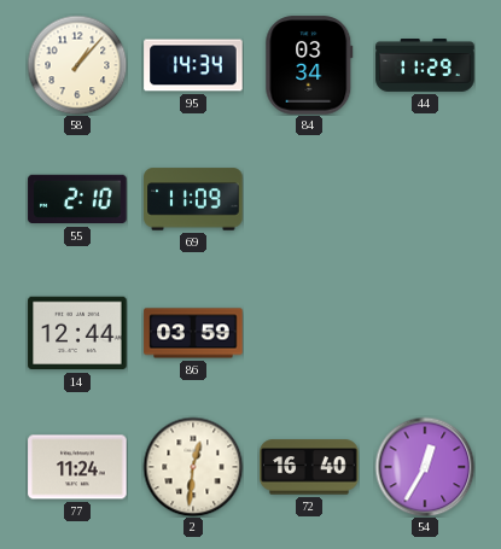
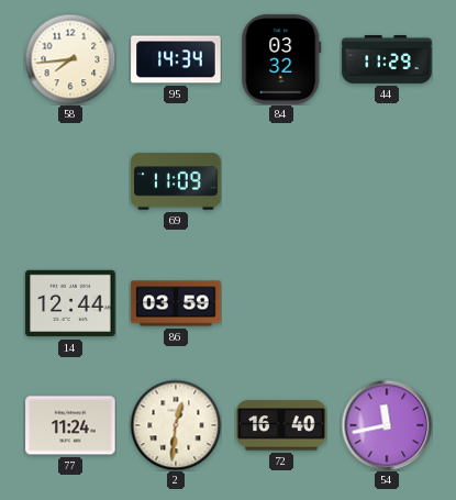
58: 1:07 -> 7:44
84: 03:34 -> 03:32
55: 2:10 -> none
54: 12:35 -> 11:43
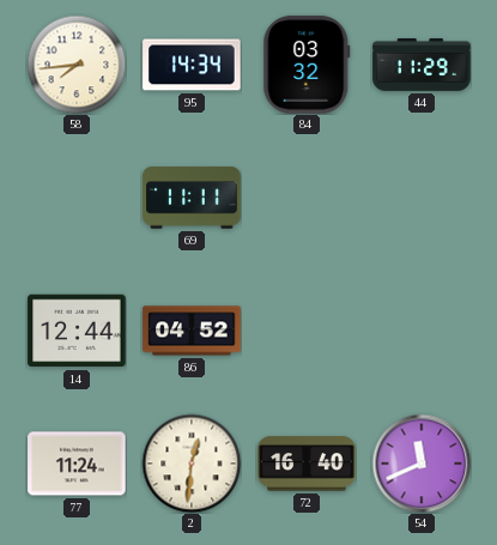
69: 11:09 -> 11:11
86: 03:59 -> 04:52
54: 11:43 -> 11:41
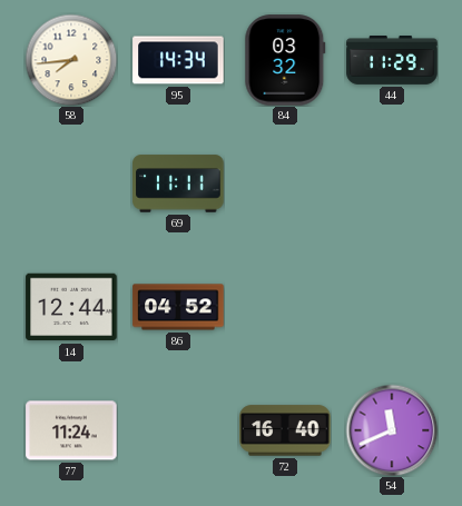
2: 12:31 -> none
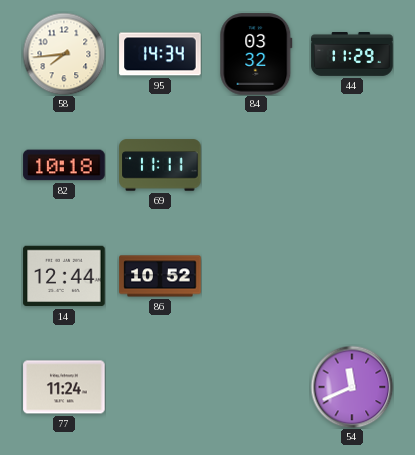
82: none -> 10:18
86: 04:52 -> 10:52
72: 16:40 -> none
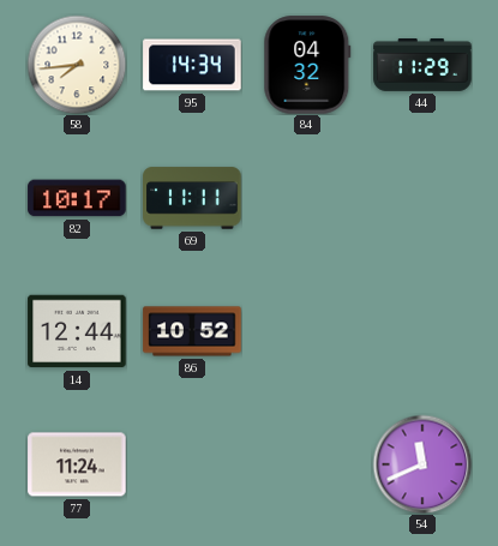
84: 03:32 -> 04:32
82: 10:18 -> 10:17
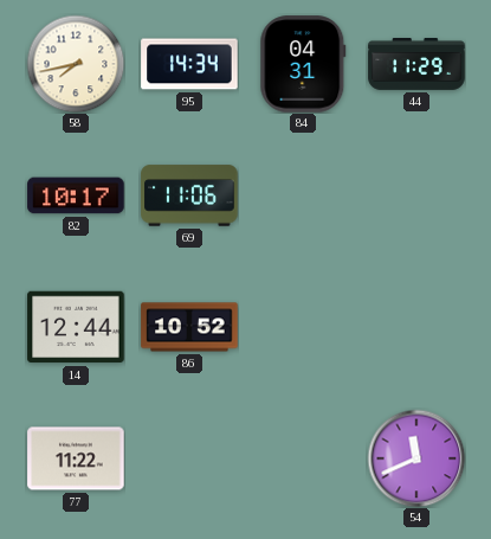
58: 7:44 -> 7:43
84: 04:32 -> 04:31
69: 11:11 -> 11:06
77: 11:24 -> 11:22
